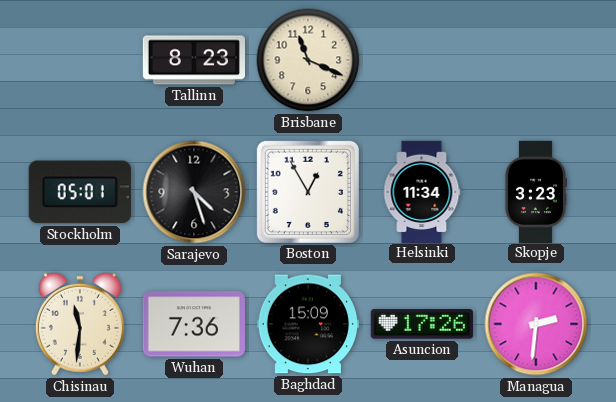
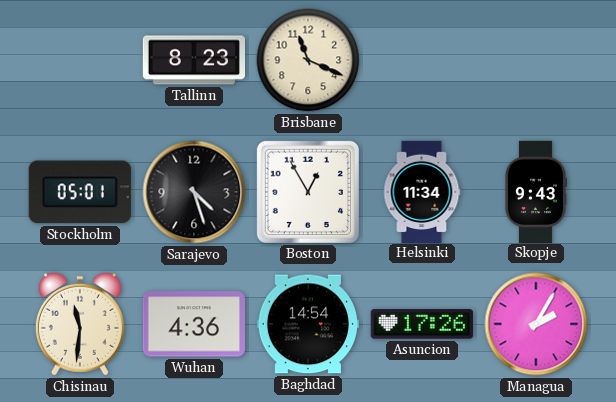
Skopje: 3:23 -> 9:43
Wuhan: 7:36 -> 4:36
Baghdad: 15:09 -> 14:54
Managua: 2:31 -> 2:05
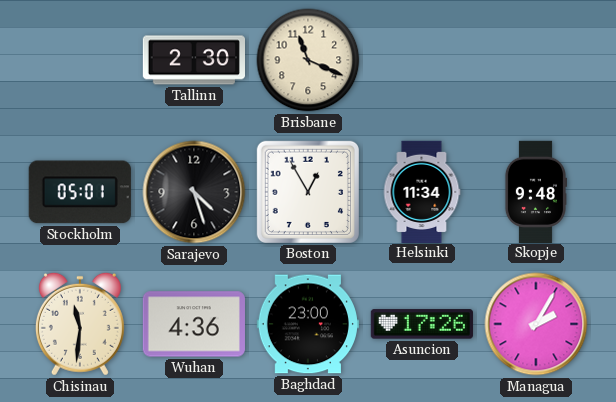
Tallinn: 8:23 -> 2:30
Skopje: 9:43 -> 9:48
Baghdad: 14:54 -> 23:00
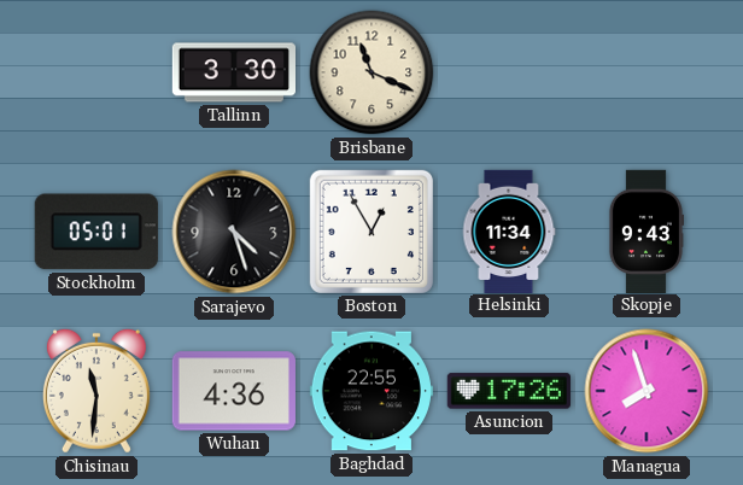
Tallinn: 2:30 -> 3:30
Skopje: 9:48 -> 9:43
Baghdad: 23:00 -> 22:55
Managua: 2:05 -> 7:57
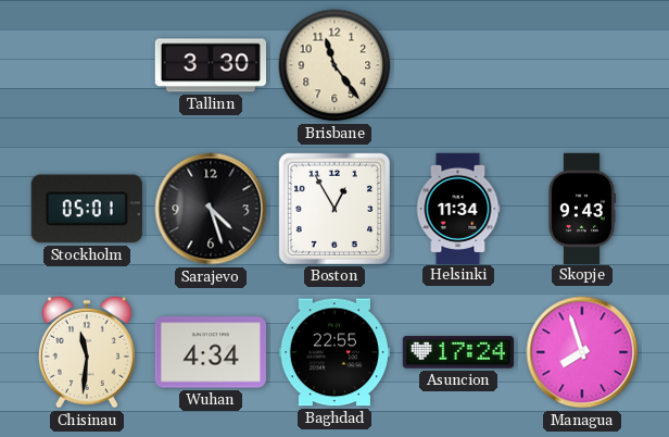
Brisbane: 11:19 -> 11:24
Wuhan: 4:36 -> 4:34
Asuncion: 17:26 -> 17:24
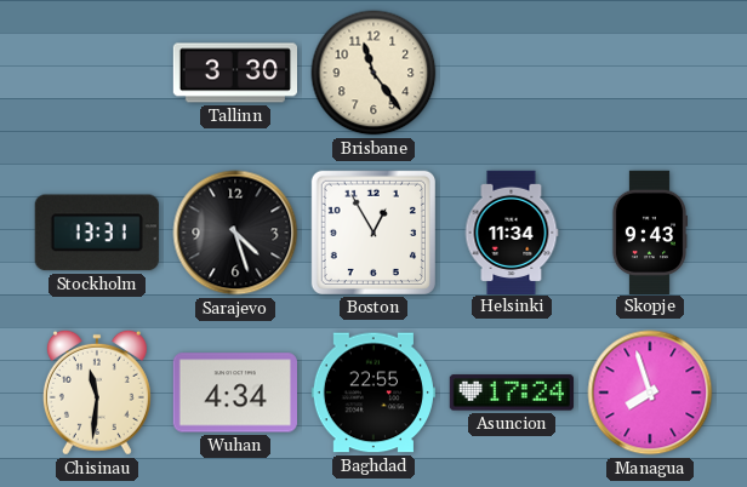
Stockholm: 05:01 -> 13:31
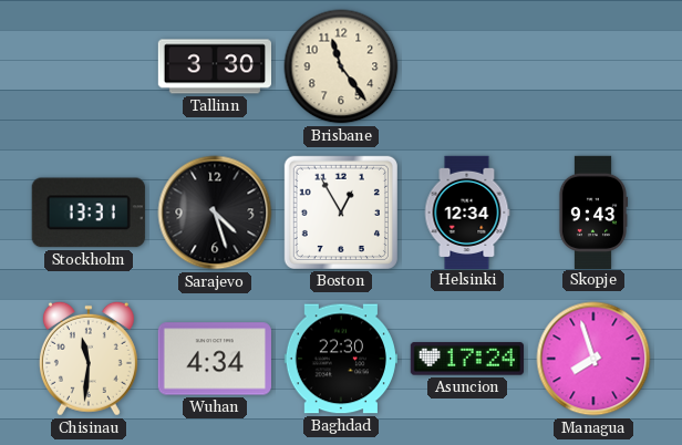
Helsinki: 11:34 -> 12:34
Baghdad: 22:55 -> 22:30
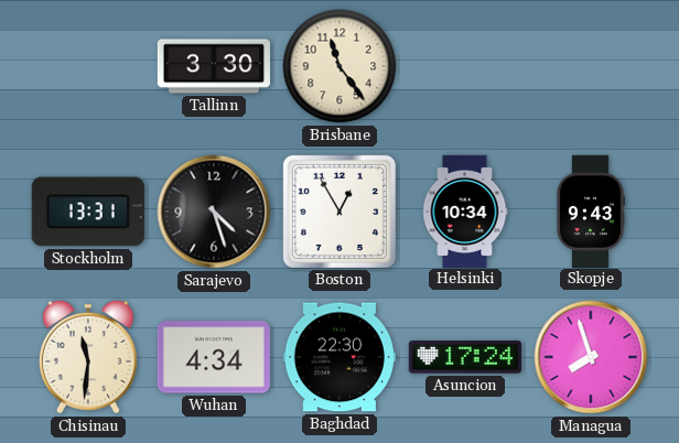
Helsinki: 12:34 -> 10:34
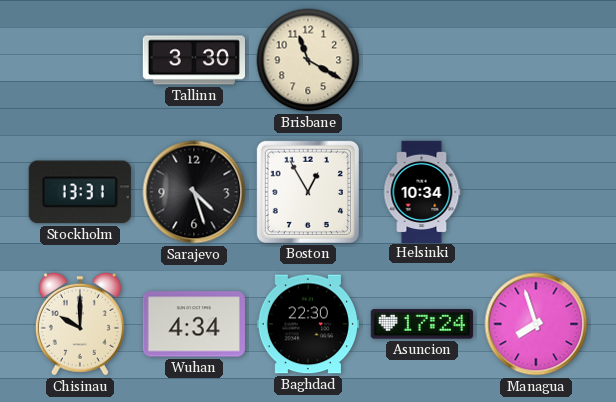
Brisbane: 11:24 -> 11:20
Skopje: 9:43 -> none
Chisinau: 11:31 -> 10:00
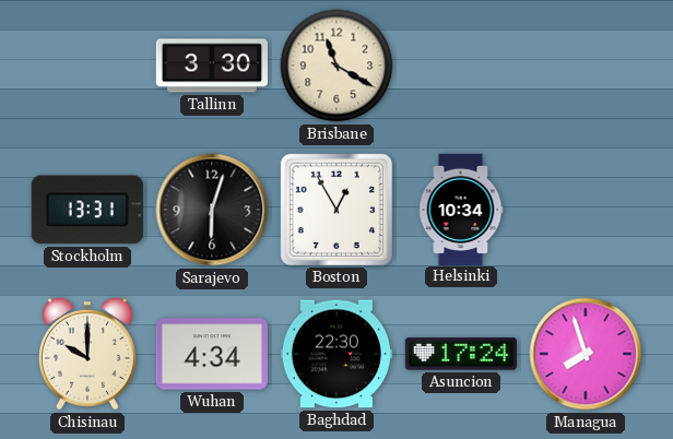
Sarajevo: 4:27 -> 6:03
